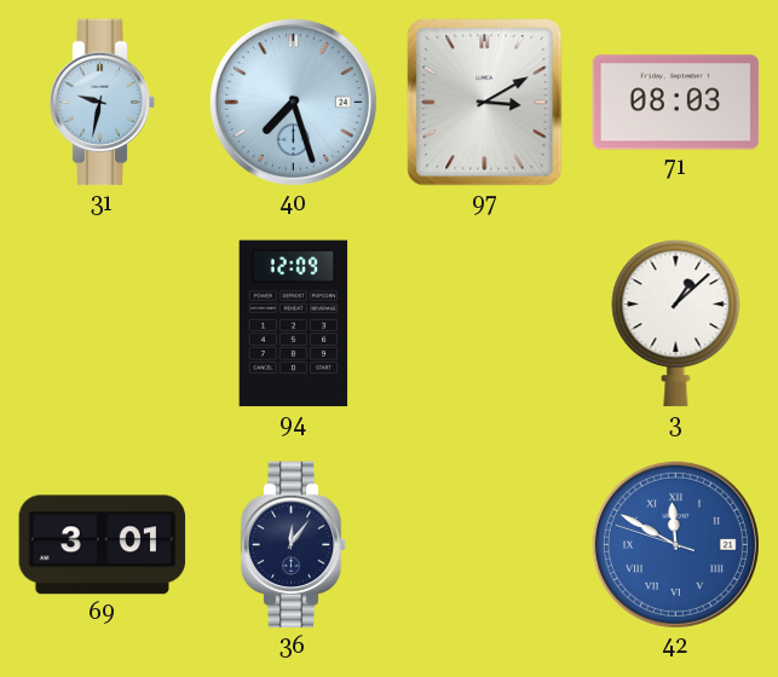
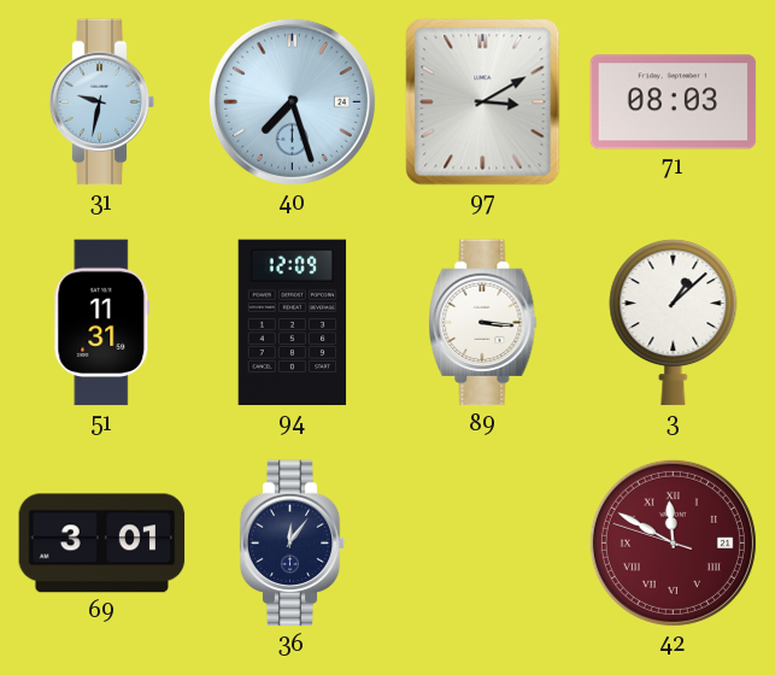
51: none -> 11:31
89: none -> 3:16
42 dial: blue -> burgundy
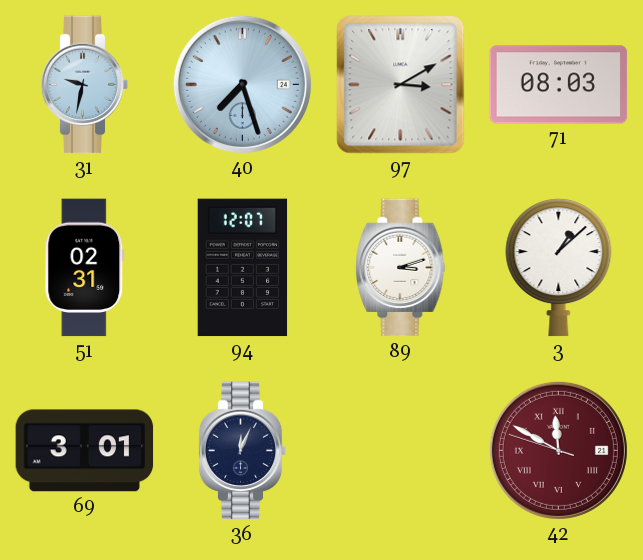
51: 11:31 -> 02:31
94: 12:09 -> 12:07
89: 3:16 -> 3:12
36: 12:06 -> 12:04
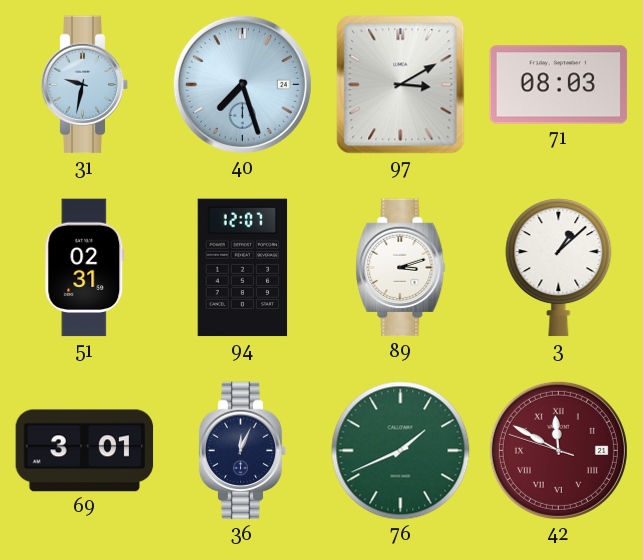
76: none -> 1:41
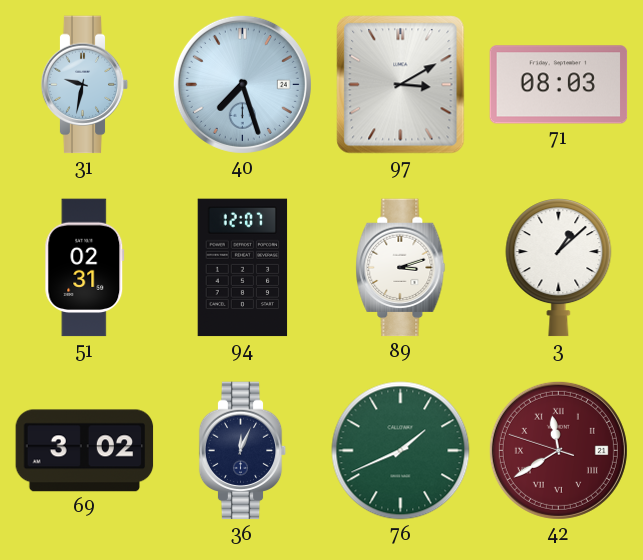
69: 3:01 -> 3:02
42: 11:49 -> 11:39
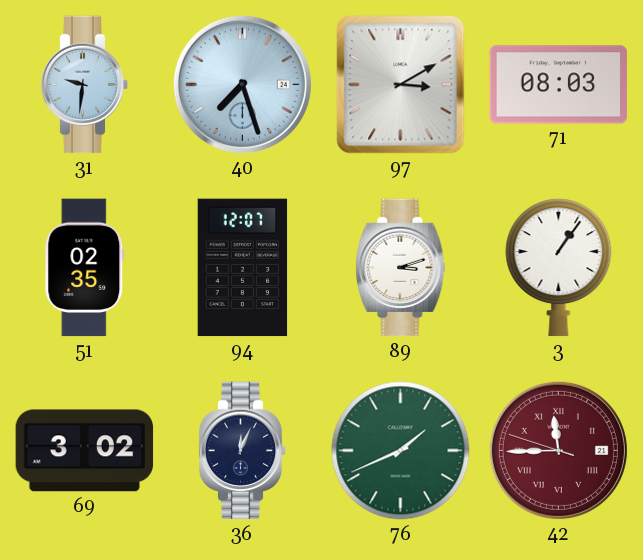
31: 9:32 -> 9:31
51: 02:31 -> 02:35
3: 1:08 -> 1:06
42: 11:39 -> 11:44
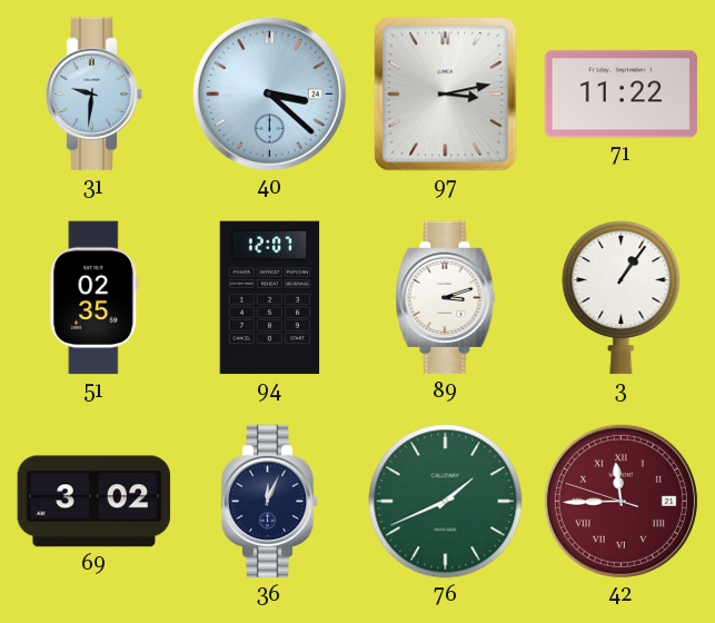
40: 7:27 -> 3:22
97: 3:10 -> 3:13
71: 08:03 -> 11:22
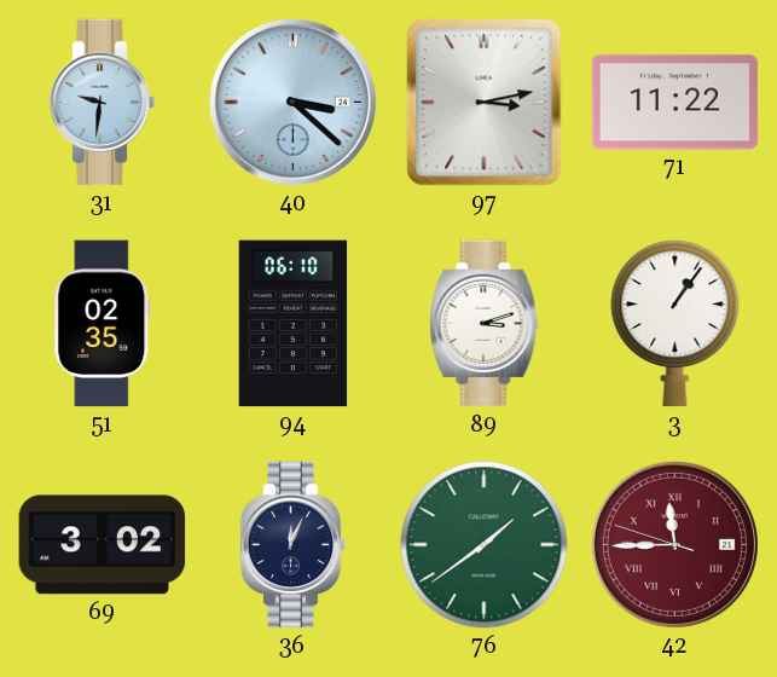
94: 12:07 -> 06:10
76: 1:41 -> 1:39
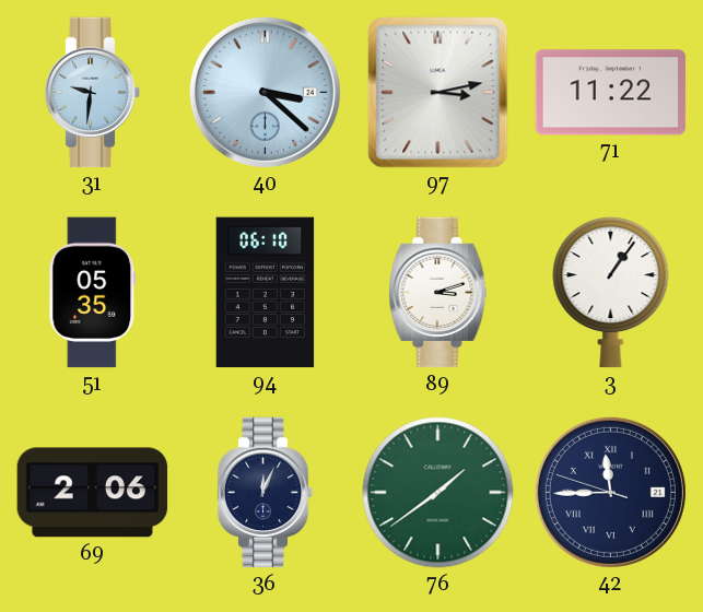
51: 02:35 -> 05:35
69: 3:02 -> 2:06
42 dial: burgundy -> navy
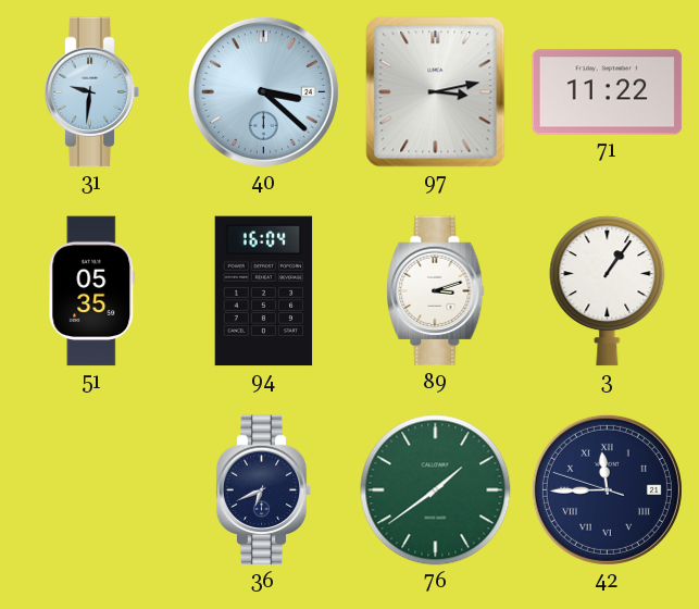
94: 06:10 -> 16:04
69: 2:06 -> none
36: 12:04 -> 6:41
